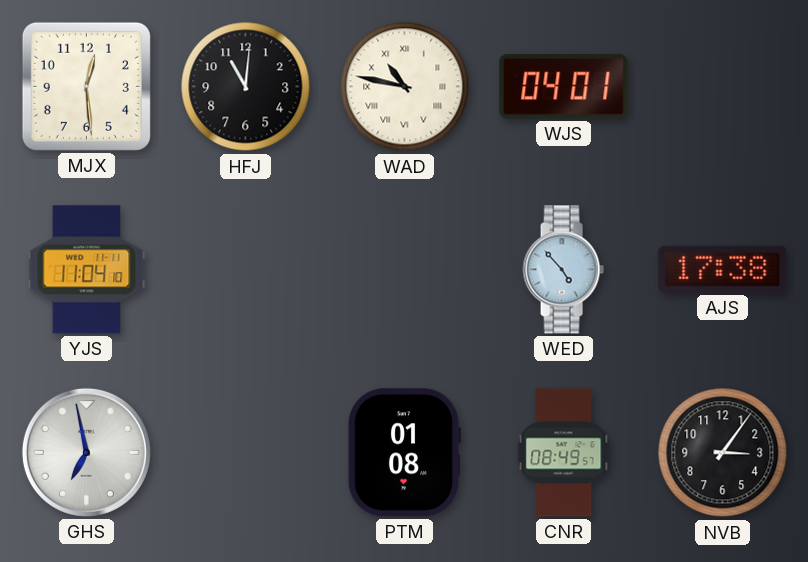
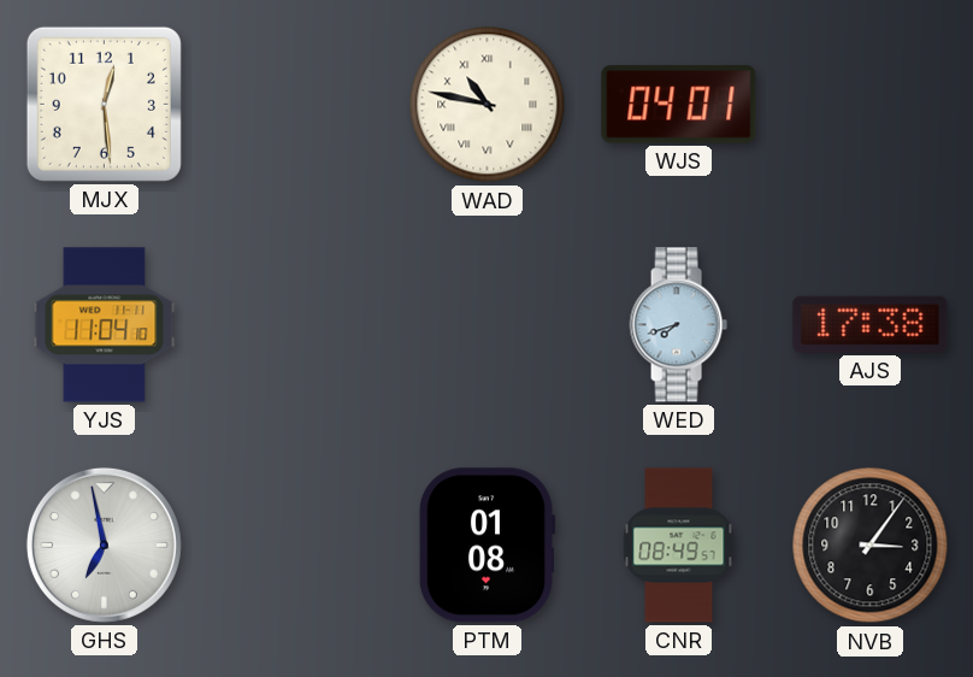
HFJ: 11:01 -> none
WED: 4:53 -> 7:42
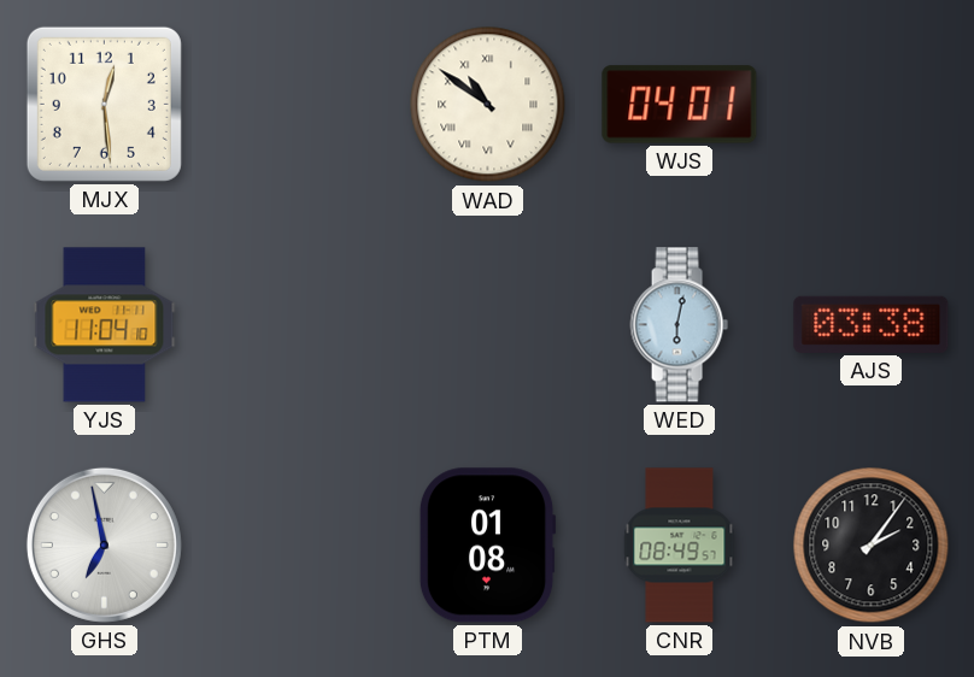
WAD: 10:47 -> 10:51
WED: 7:42 -> 6:02
AJS: 17:38 -> 03:38
NVB: 3:06 -> 2:06
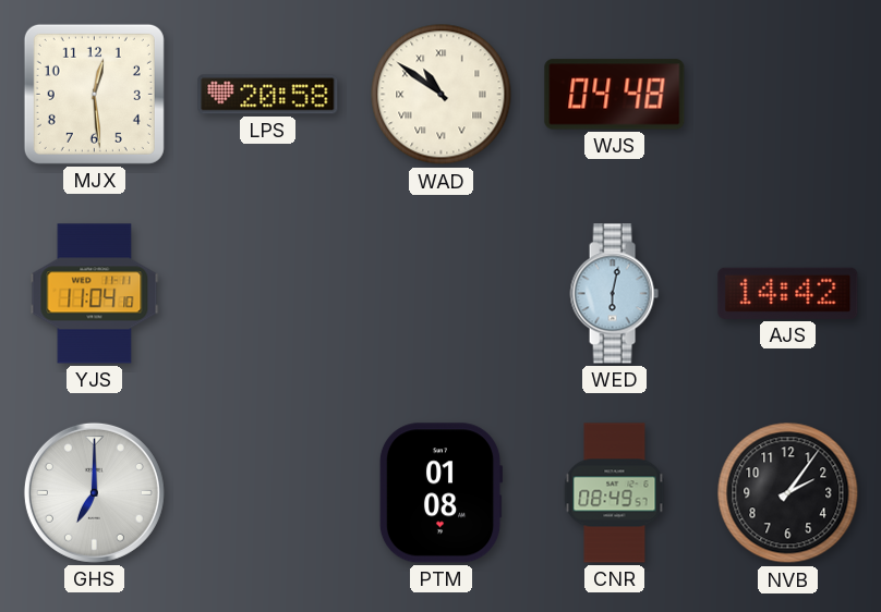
LPS: none -> 20:58
WJS: 04:01 -> 04:48
AJS: 03:38 -> 14:42
GHS: 6:58 -> 7:00
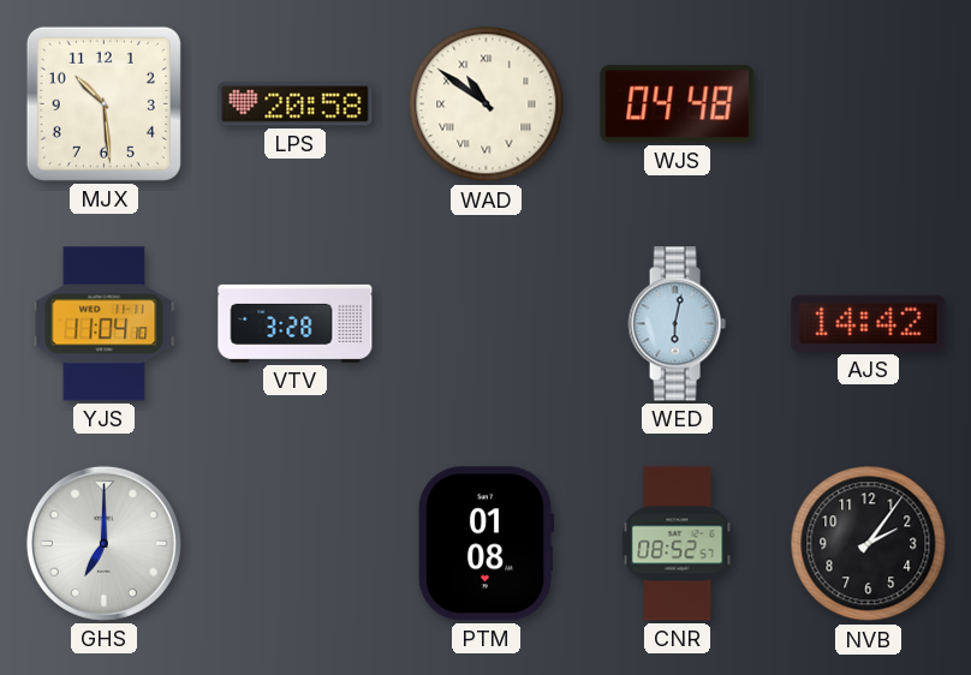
MJX: 12:29 -> 10:29
VTV: none -> 3:28
CNR: 08:49 -> 08:52
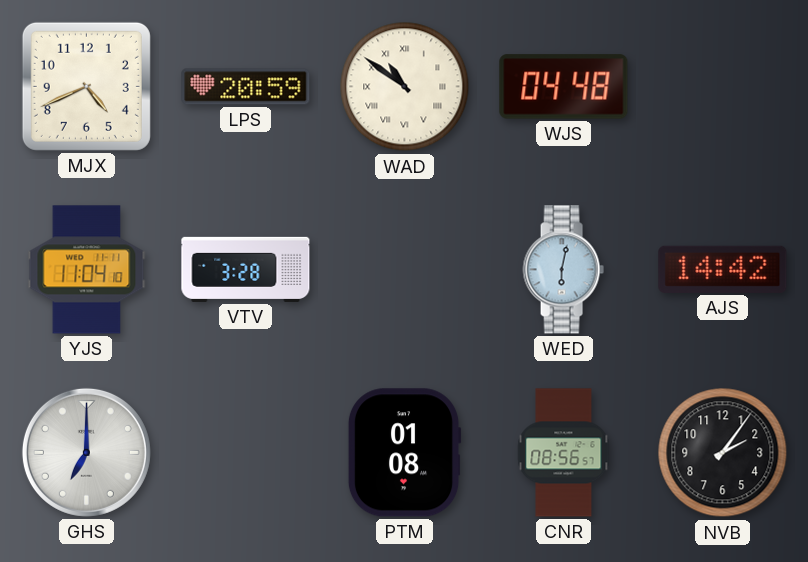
MJX: 10:29 -> 4:41
LPS: 20:58 -> 20:59
CNR: 08:52 -> 08:56
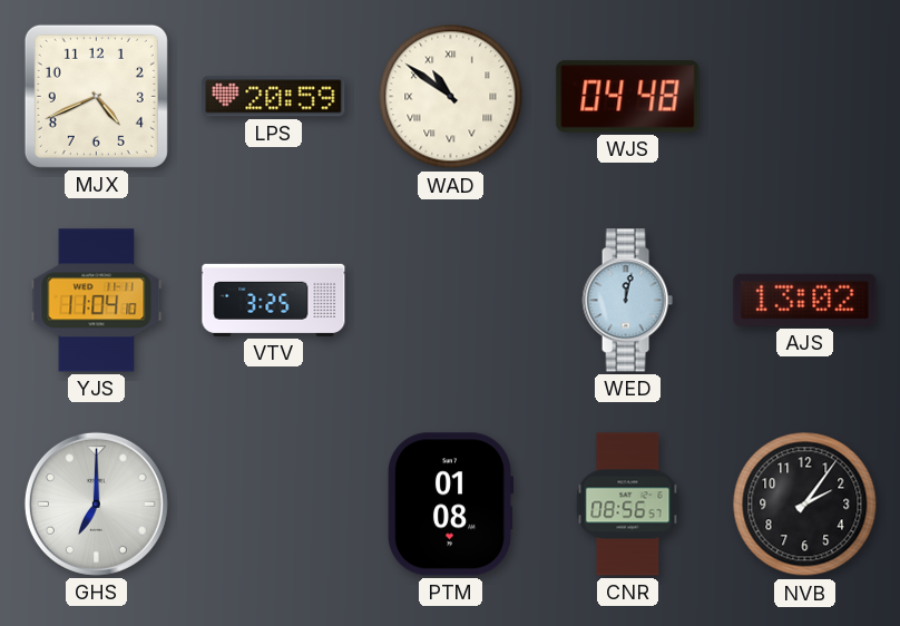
VTV: 3:28 -> 3:25
WED: 6:02 -> 12:02
AJS: 14:42 -> 13:02
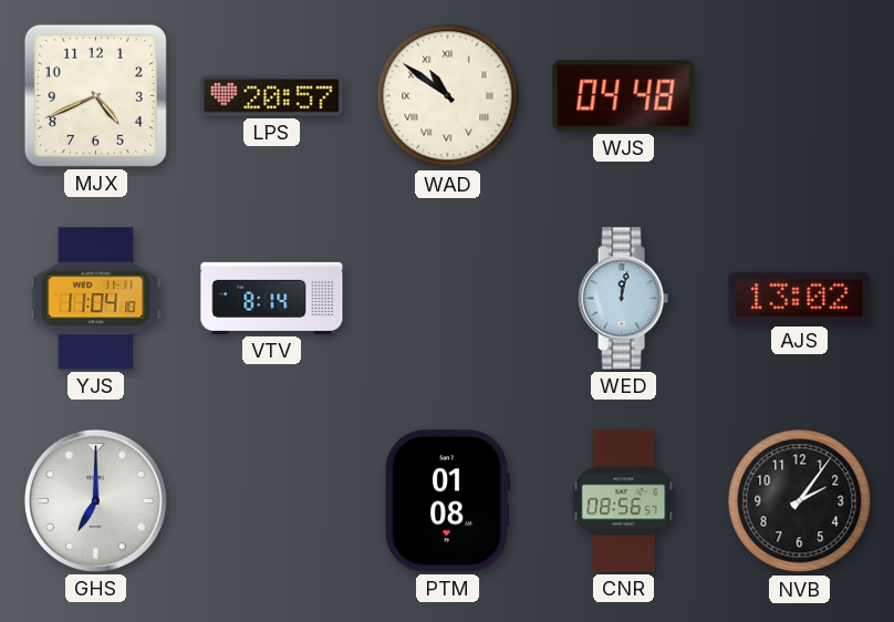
LPS: 20:59 -> 20:57
VTV: 3:25 -> 8:14
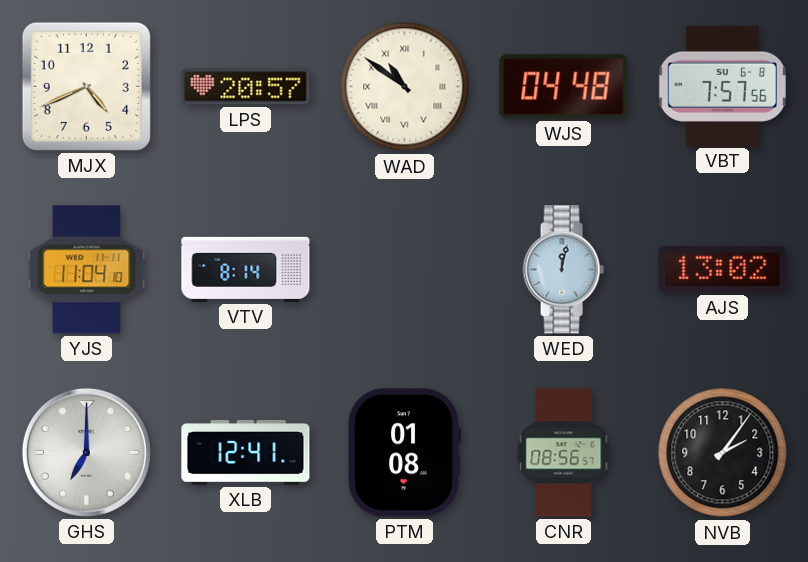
VBT: none -> 7:57
XLB: none -> 12:41
